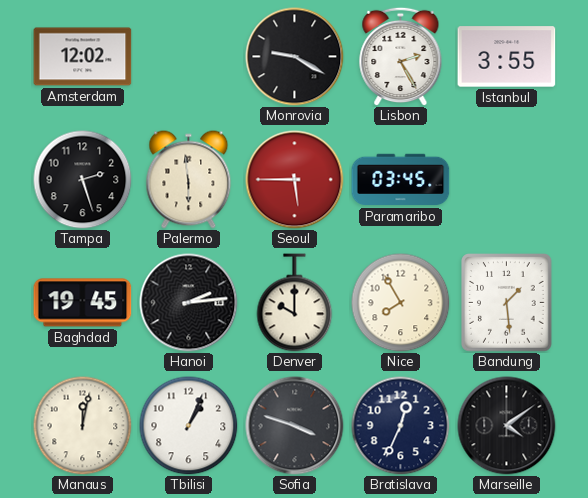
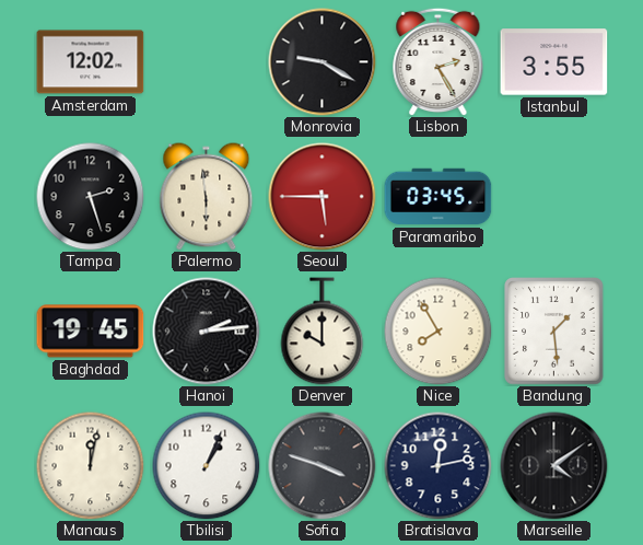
Bratislava: 12:34 -> 12:13
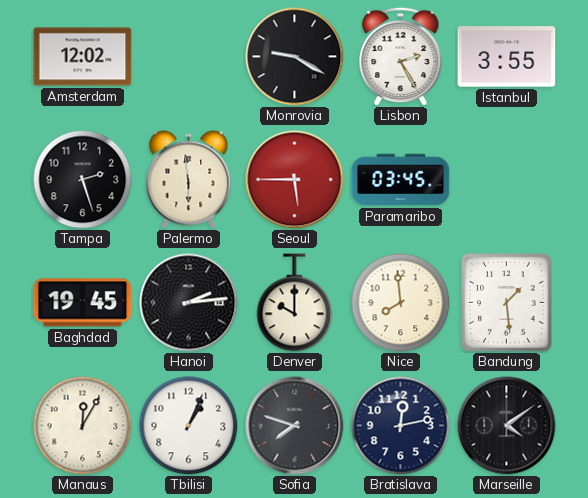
Nice: 7:55 -> 7:59
Manaus: 12:02 -> 12:05
Sofia: 3:48 -> 7:48
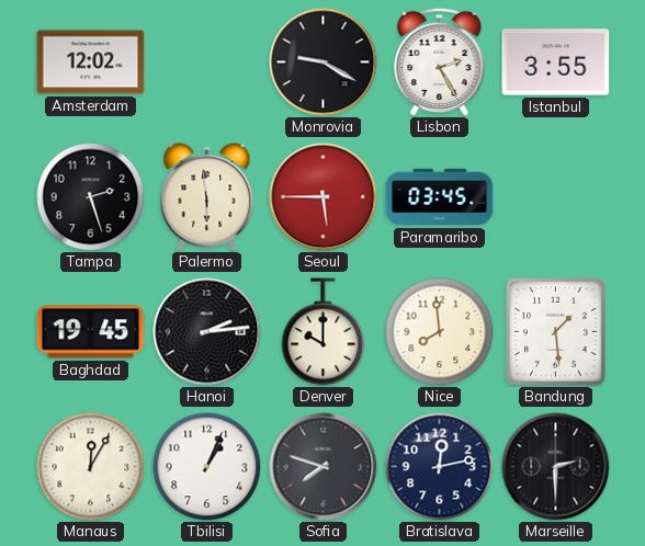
Marseille: 4:09 -> 2:30
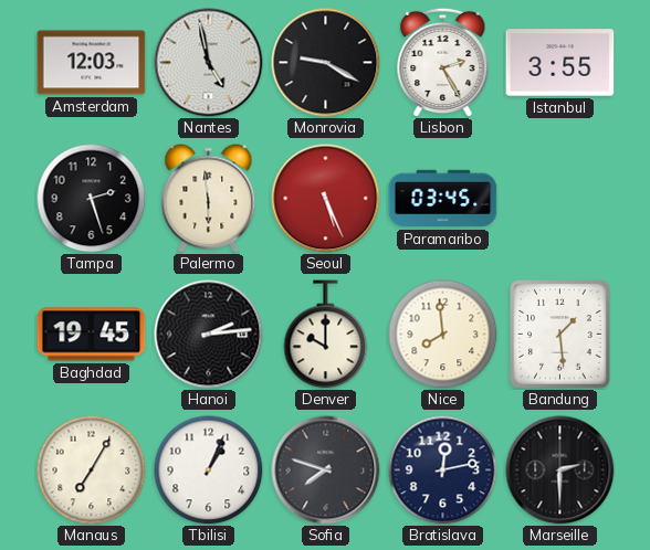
Amsterdam: 12:02 -> 12:03
Nantes: none -> 4:58
Seoul: 5:45 -> 5:26
Manaus: 12:05 -> 7:05
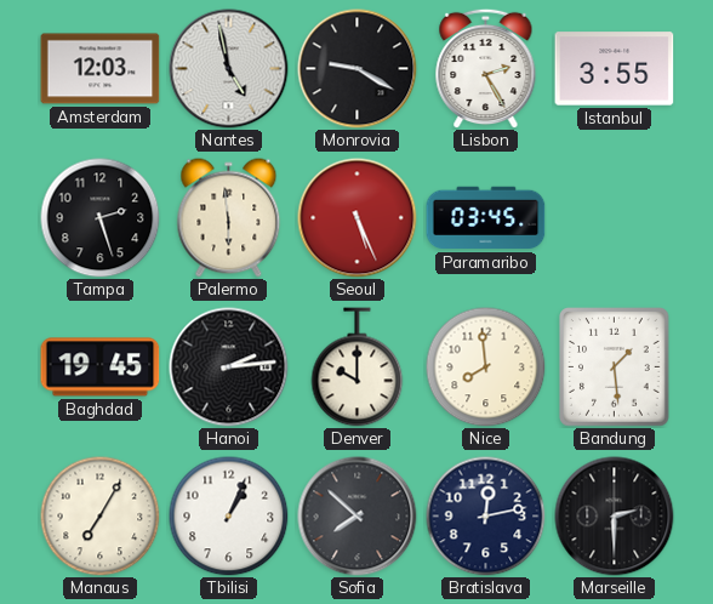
Sofia: 7:48 -> 7:52
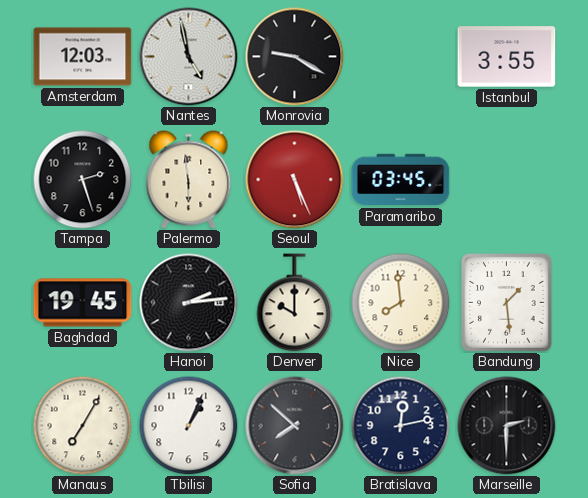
Lisbon: 2:25 -> none
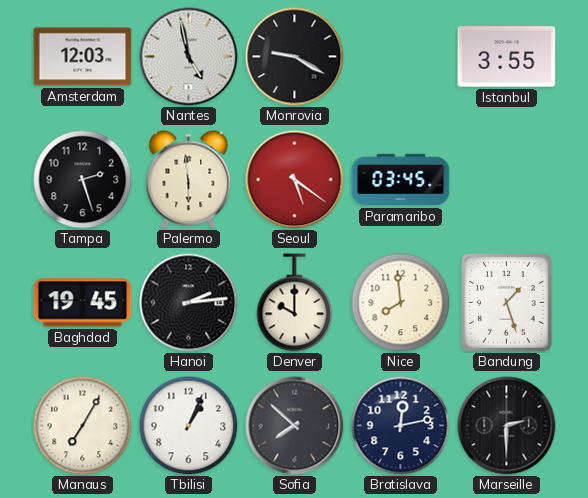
Seoul: 5:26 -> 5:21
Bandung: 1:29 -> 1:27
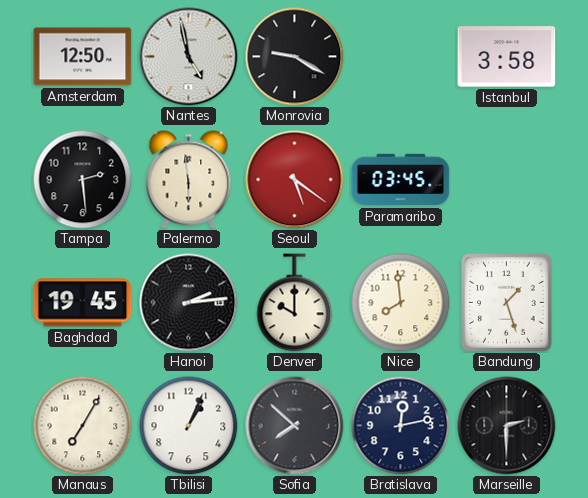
Amsterdam: 12:03 -> 12:50
Istanbul: 3:55 -> 3:58
Tampa: 2:27 -> 2:29
